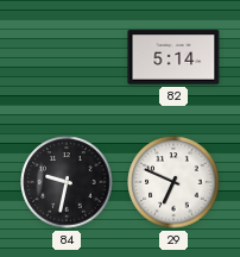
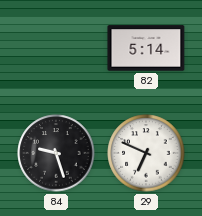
84: 9:32 -> 9:27
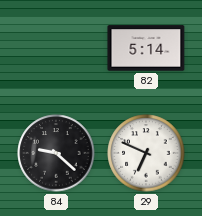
84: 9:27 -> 9:22
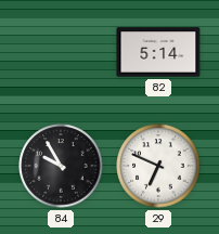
84: 9:22 -> 9:55
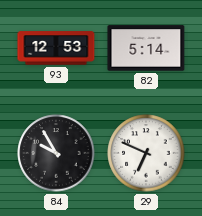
93: none -> 12:53
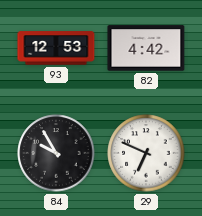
82: 5:14 -> 4:42
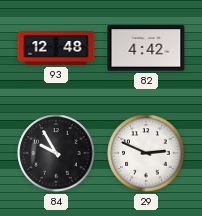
93: 12:53 -> 12:48
29: 6:49 -> 2:49
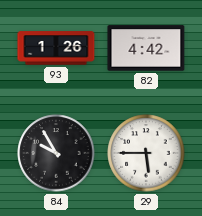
93: 12:48 -> 1:26
29: 2:49 -> 5:45
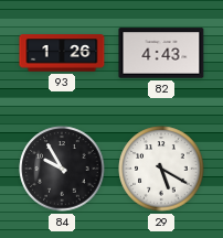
82: 4:42 -> 4:43
29: 5:45 -> 5:20
